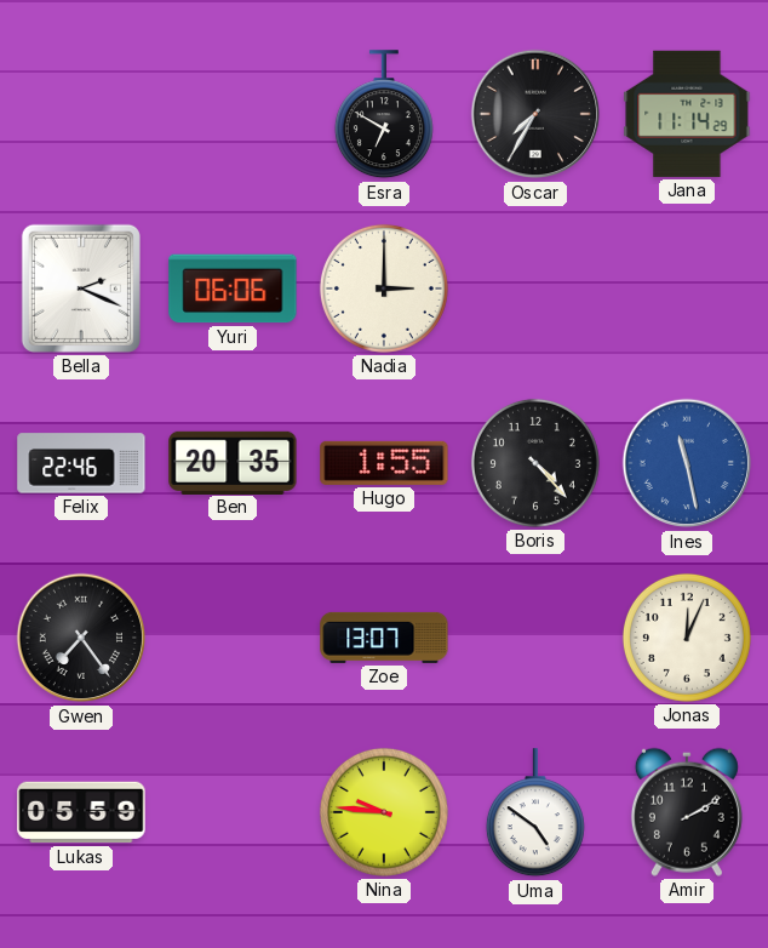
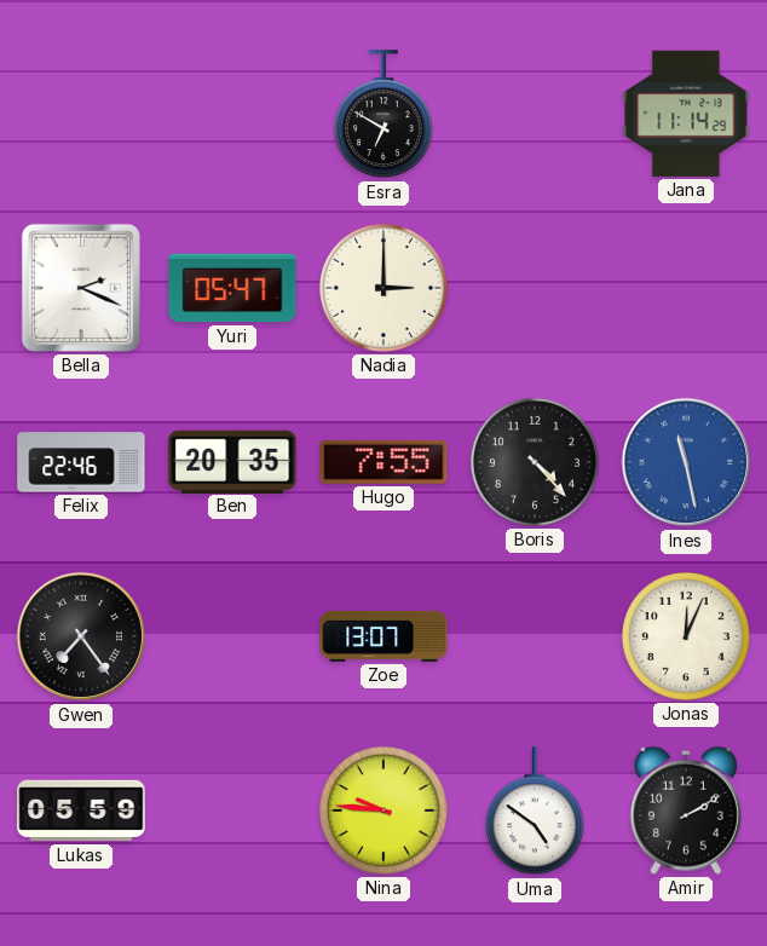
Oscar: 7:35 -> none
Yuri: 06:06 -> 05:47
Hugo: 1:55 -> 7:55
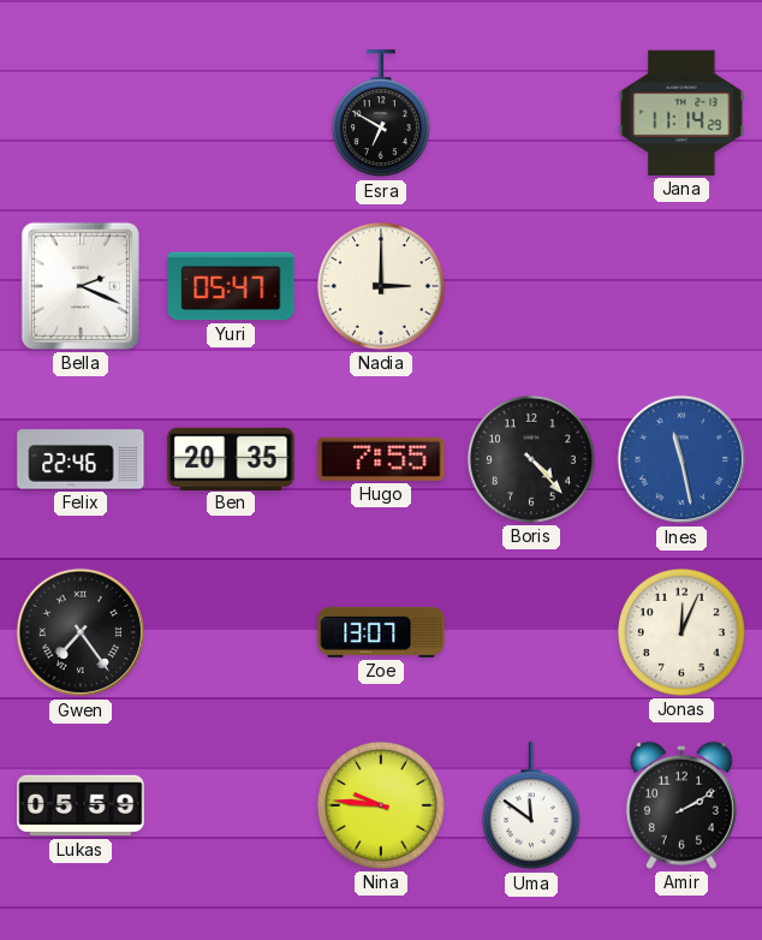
Uma: 4:51 -> 11:51
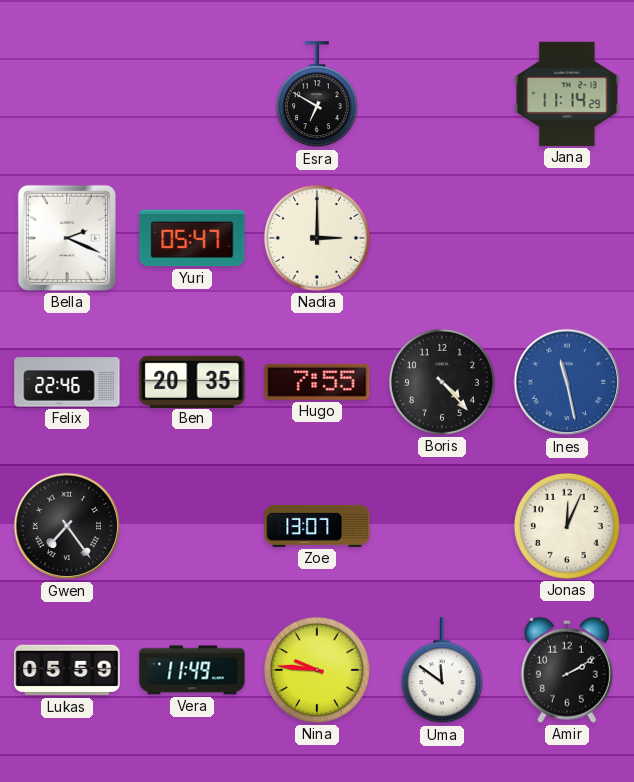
Vera: none -> 11:49
